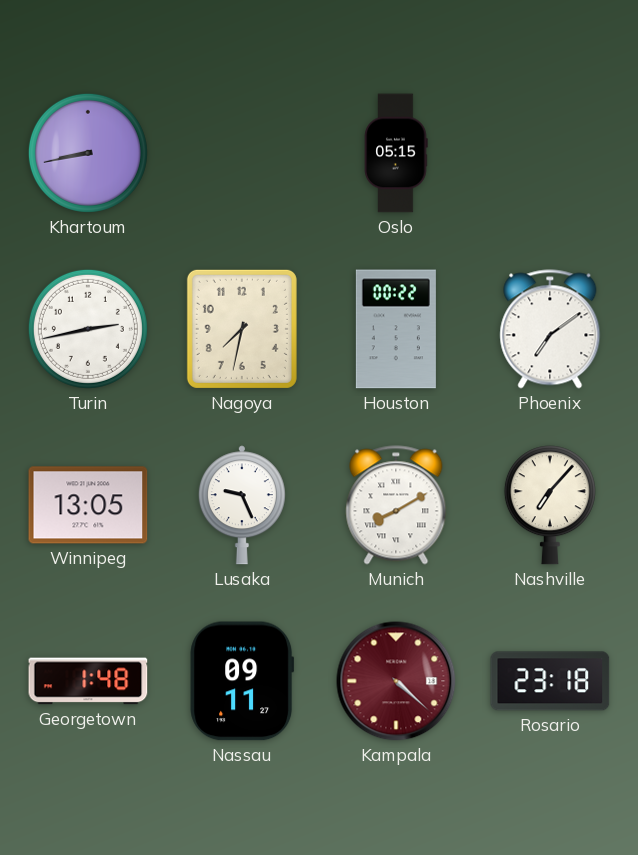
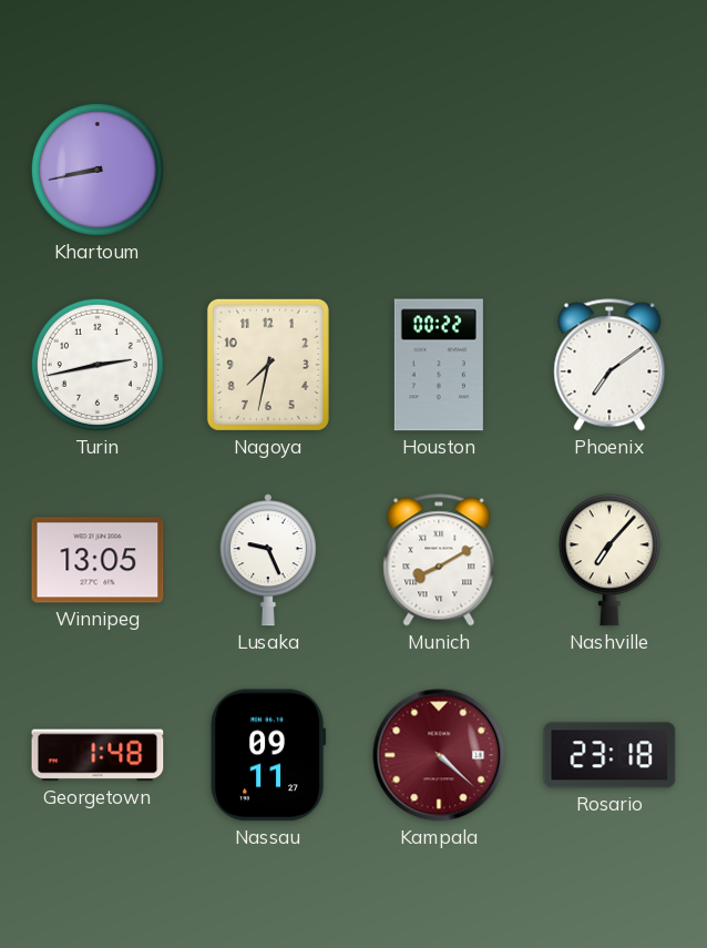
Oslo: 05:15 -> none
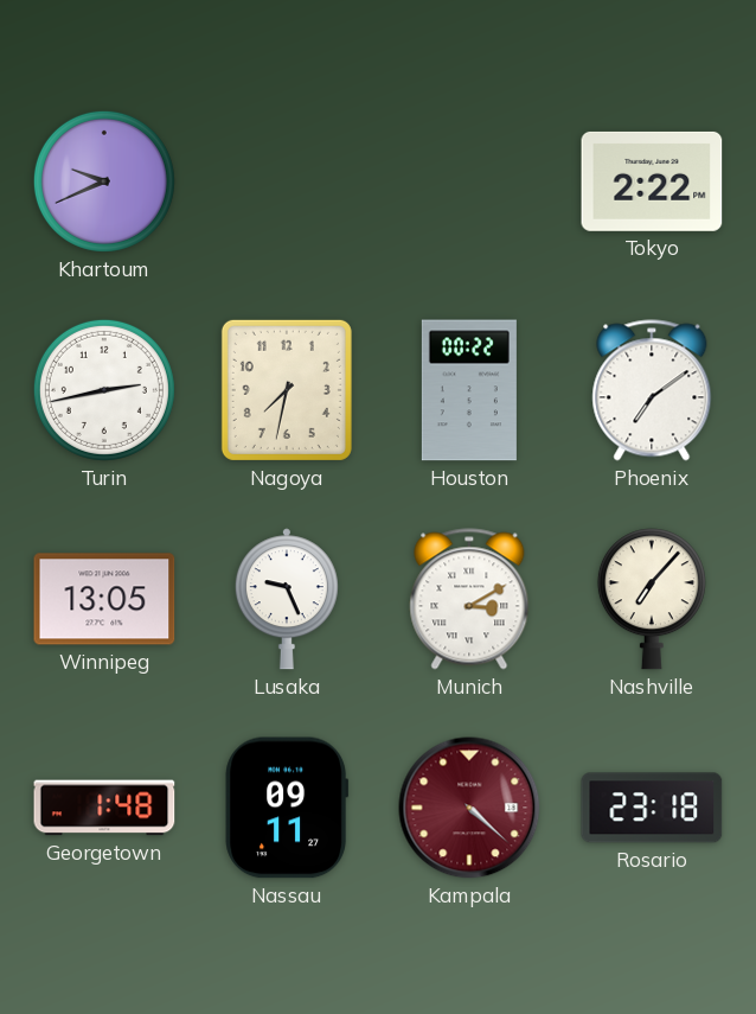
Khartoum: 8:43 -> 9:41
Tokyo: none -> 2:22
Munich: 8:10 -> 3:10
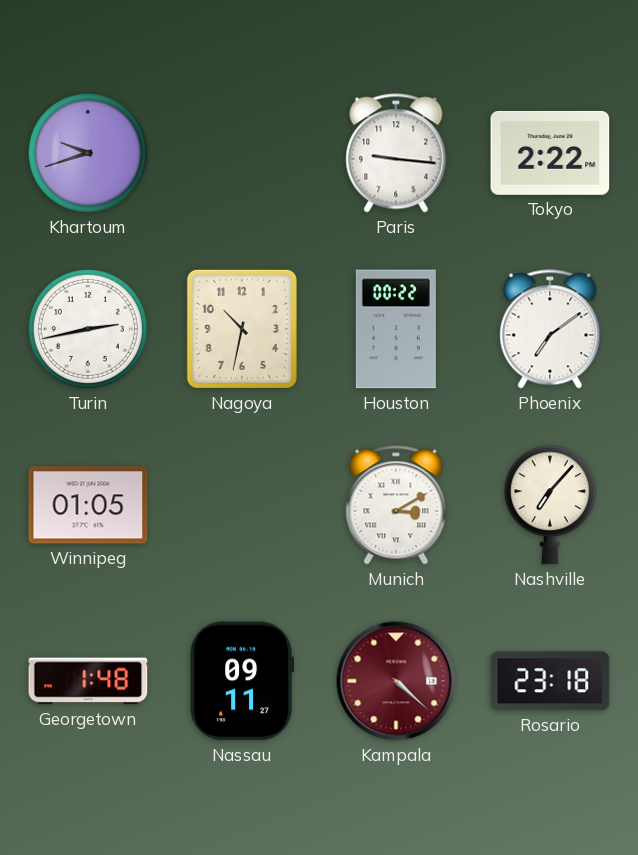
Khartoum: 9:41 -> 9:42
Paris: none -> 9:16
Nagoya: 7:32 -> 10:32
Winnipeg: 13:05 -> 01:05
Lusaka: 9:26 -> none
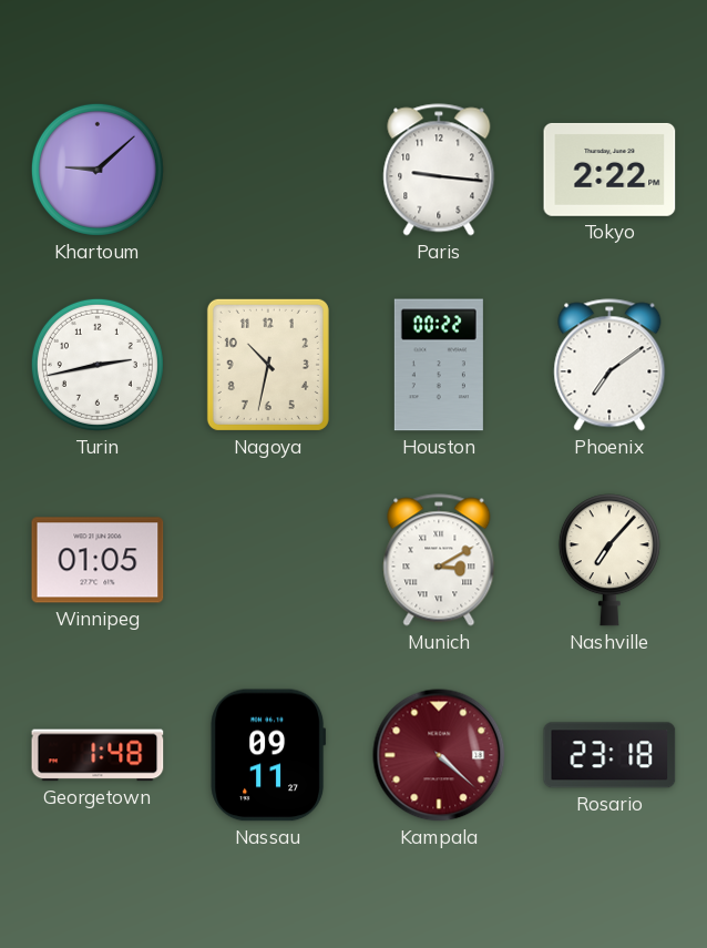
Khartoum: 9:42 -> 9:08
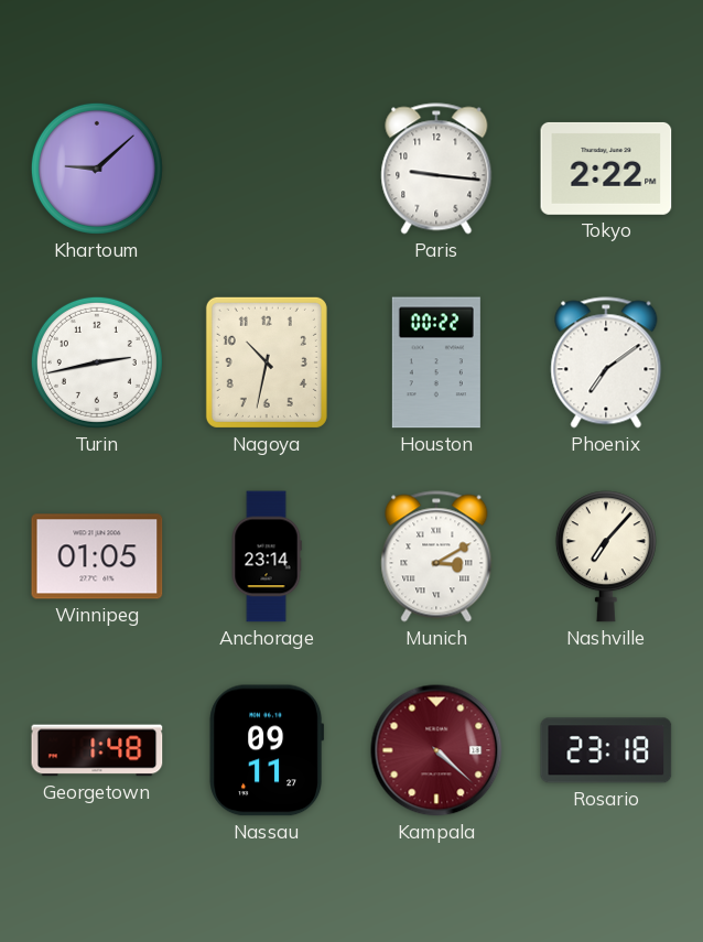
Anchorage: none -> 23:14
